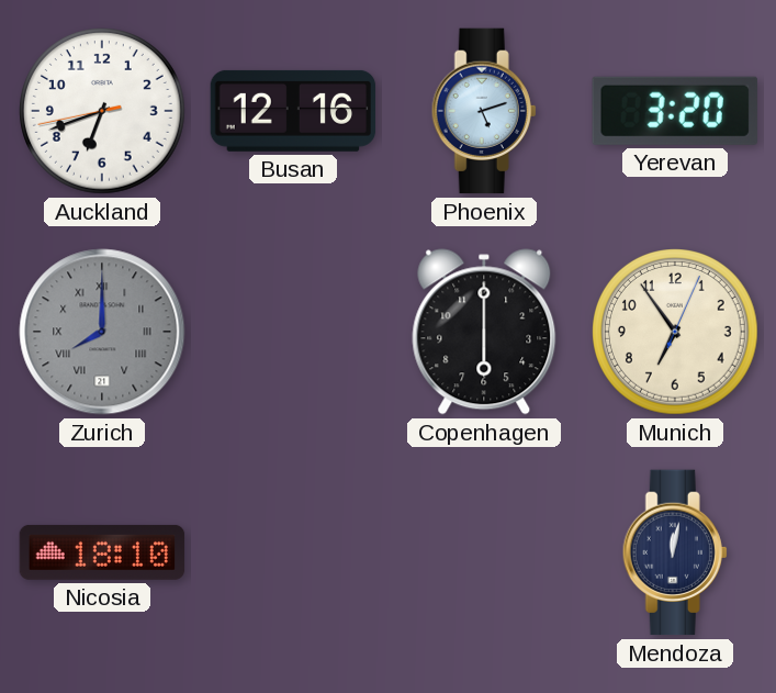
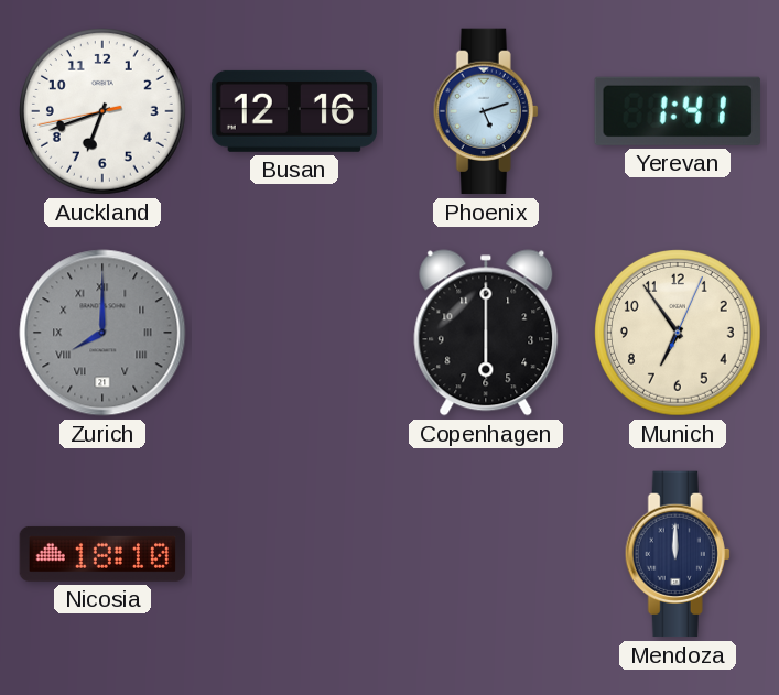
Yerevan: 3:20 -> 1:41
Mendoza: 12:02 -> 12:00
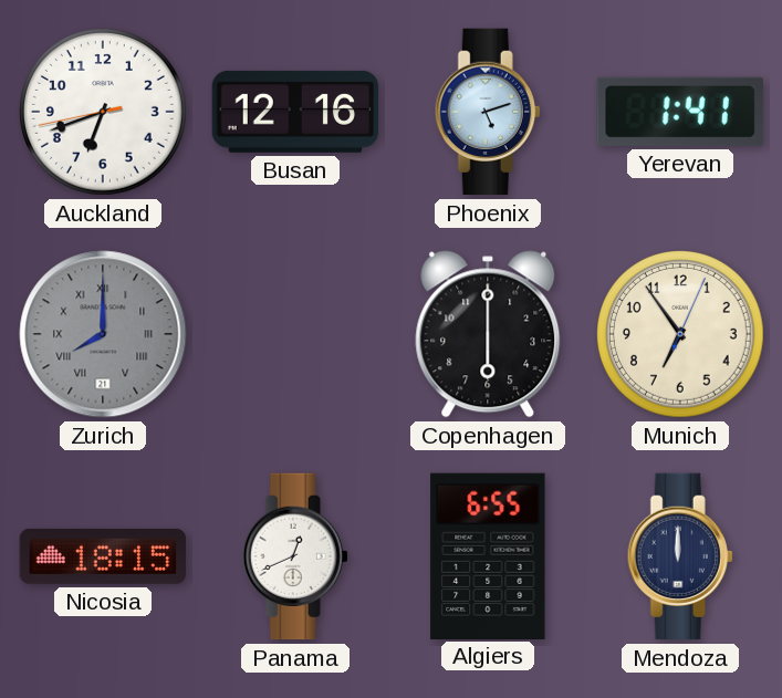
Nicosia: 18:10 -> 18:15
Panama: none -> 12:41
Algiers: none -> 6:55
